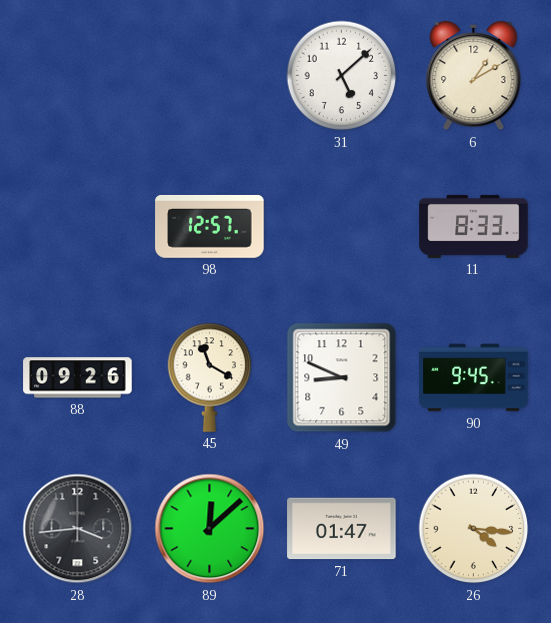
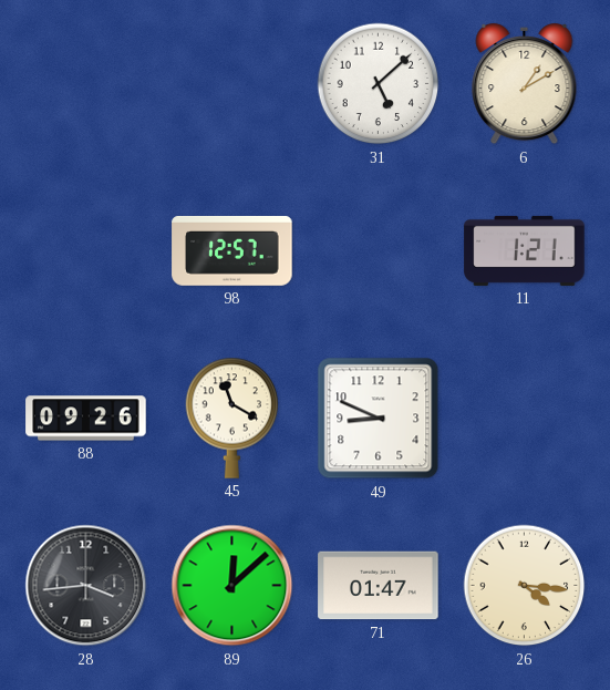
11: 8:33 -> 1:21
90: 9:45 -> none
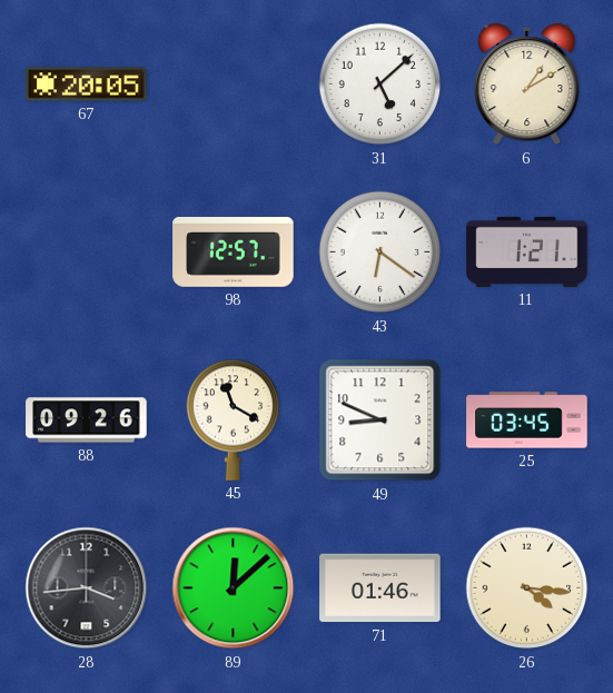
67: none -> 20:05
43: none -> 6:21
25: none -> 03:45
71: 01:47 -> 01:46
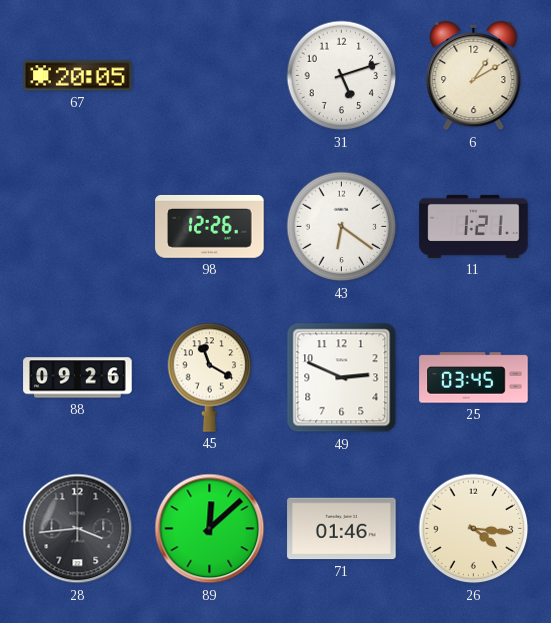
31: 5:08 -> 5:12
98: 12:57 -> 12:26
49: 8:49 -> 2:49
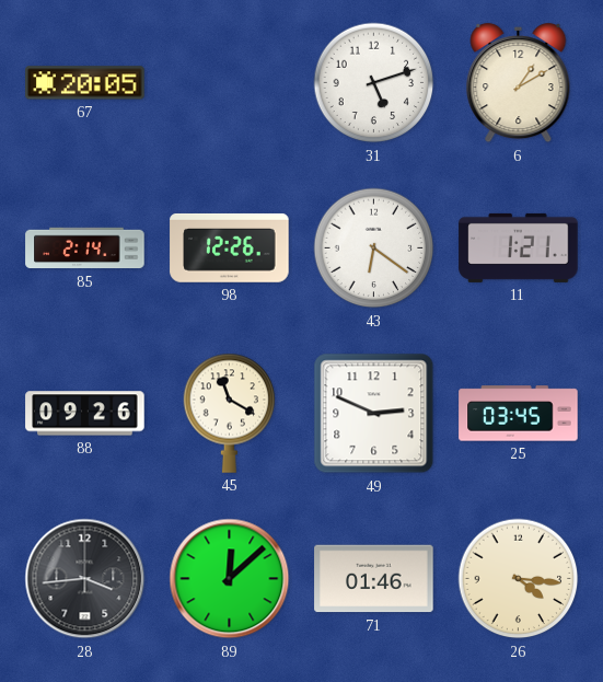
85: none -> 2:14
